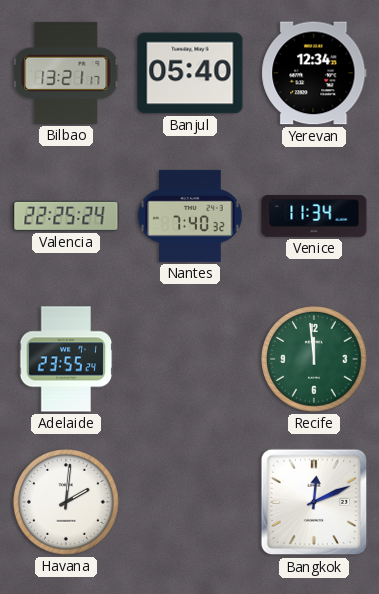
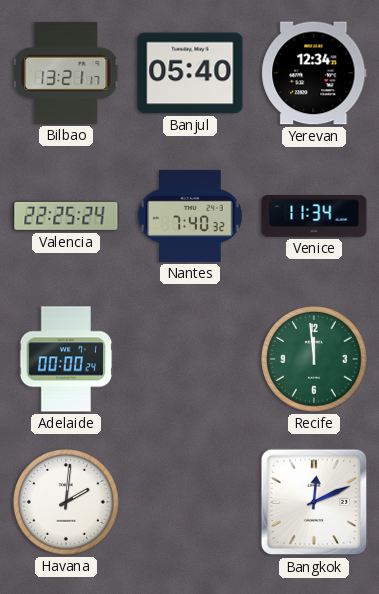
Adelaide: 23:55 -> 00:00
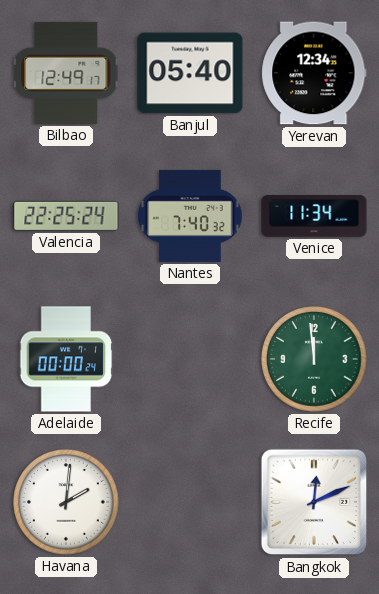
Bilbao: 13:21 -> 12:49
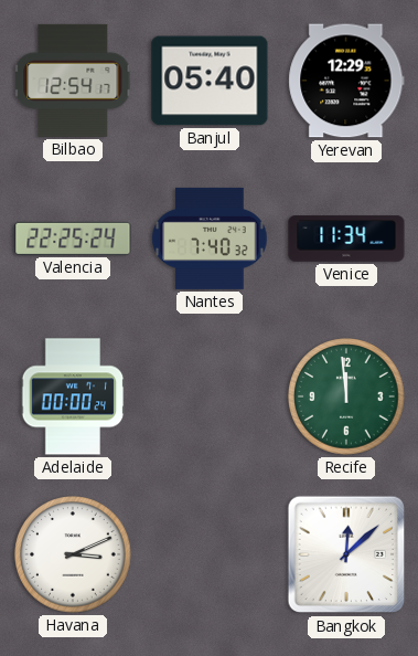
Bilbao: 12:49 -> 12:54
Yerevan: 12:34 -> 12:29
Havana: 2:01 -> 3:11
Bangkok: 12:11 -> 12:08
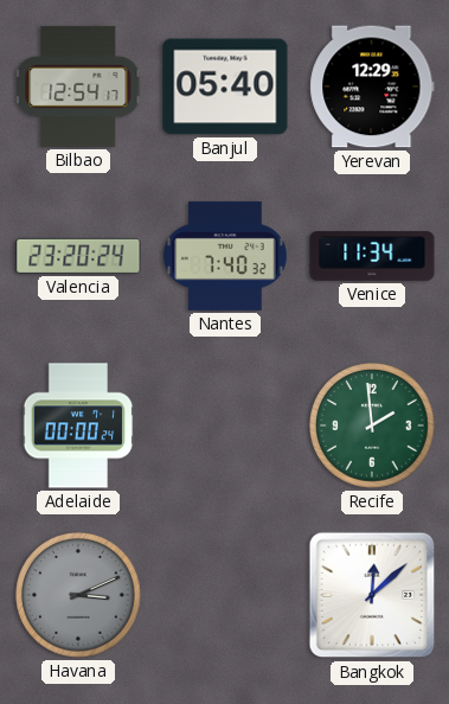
Valencia: 22:25 -> 23:20
Recife: 11:59 -> 1:59
Havana dial: white -> grey
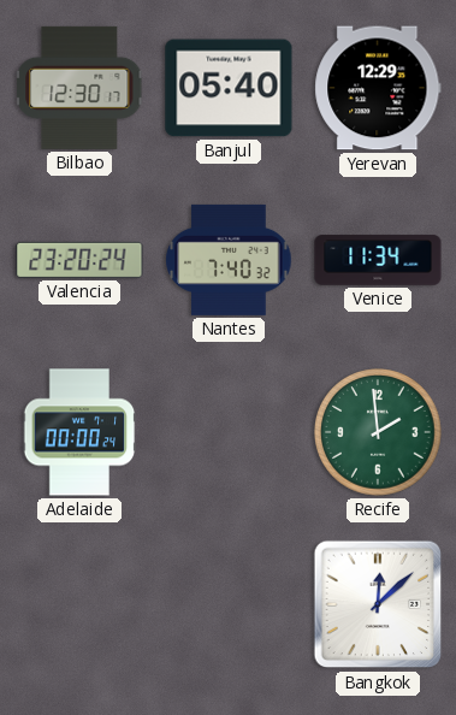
Bilbao: 12:54 -> 12:30
Havana: 3:11 -> none
